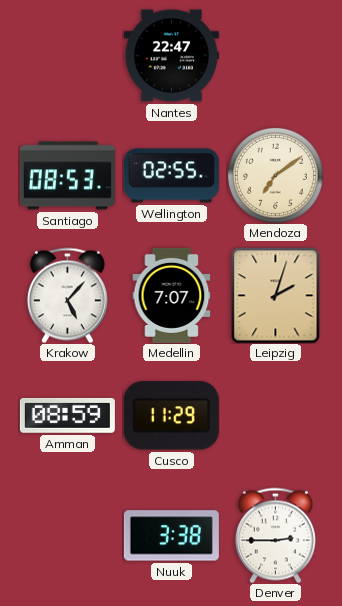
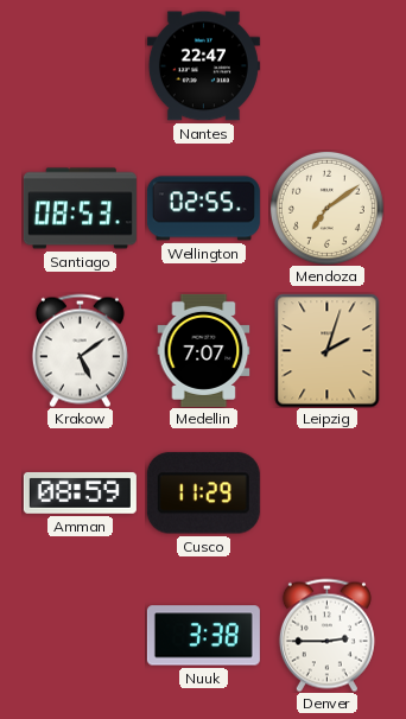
Krakow: 5:07 -> 5:09
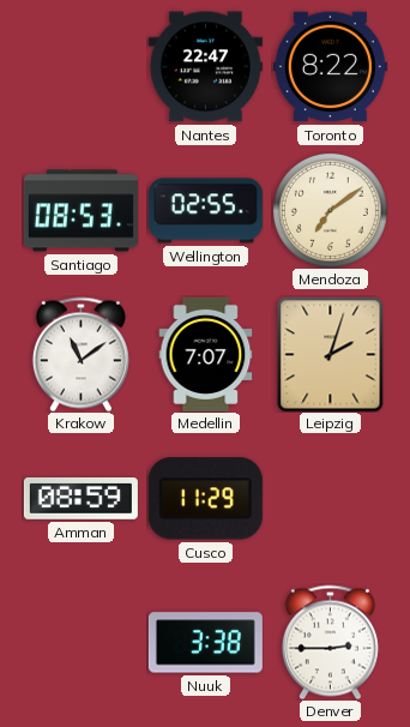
Toronto: none -> 8:22
Krakow: 5:09 -> 11:09
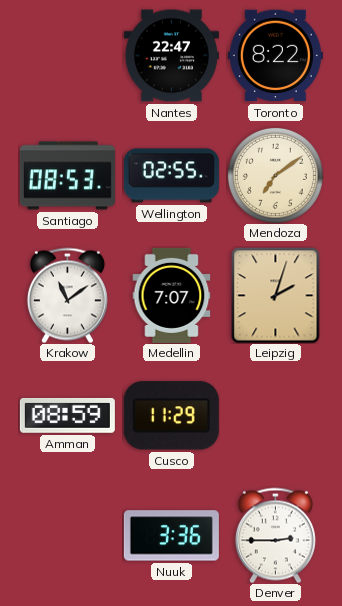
Nuuk: 3:38 -> 3:36
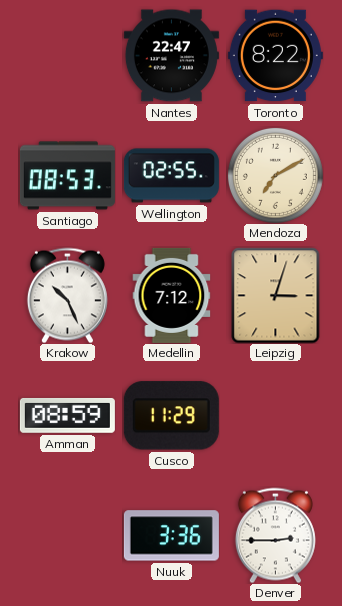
Mendoza: 7:09 -> 7:10
Krakow: 11:09 -> 10:26
Medellin: 7:07 -> 7:12
Leipzig: 2:03 -> 3:03
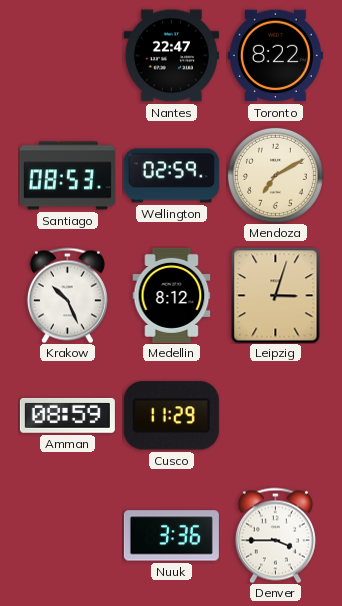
Wellington: 02:55 -> 02:59
Medellin: 7:12 -> 8:12
Denver: 2:45 -> 3:45
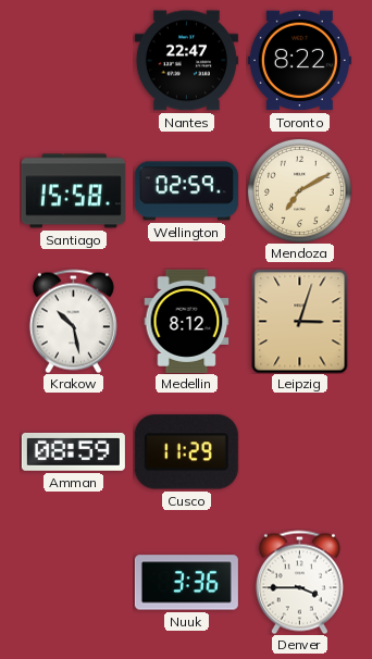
Santiago: 08:53 -> 15:58
Krakow: 10:26 -> 10:28
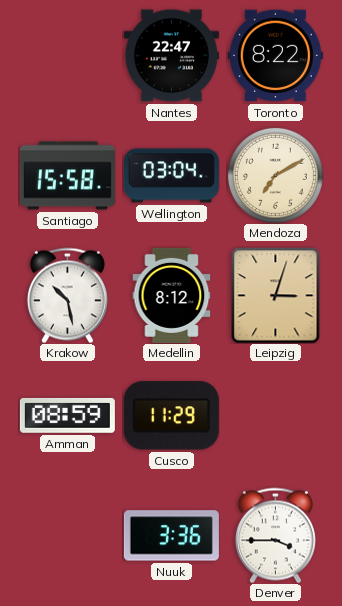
Wellington: 02:59 -> 03:04
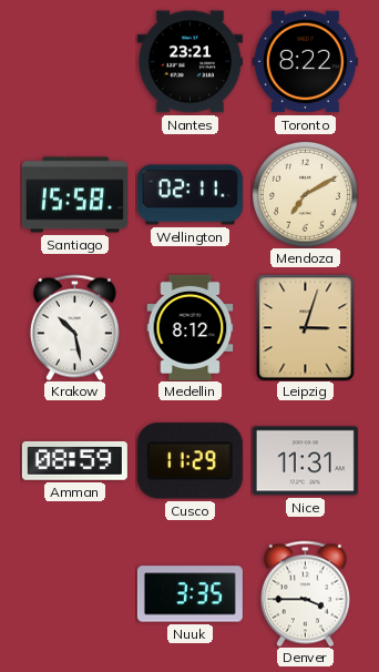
Nantes: 22:47 -> 23:21
Wellington: 03:04 -> 02:11
Nice: none -> 11:31
Nuuk: 3:36 -> 3:35
